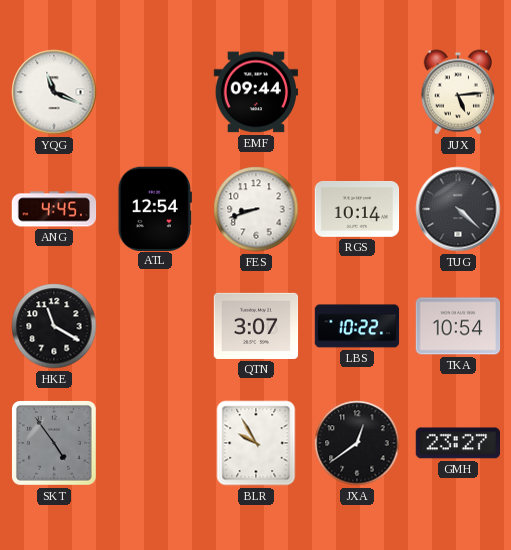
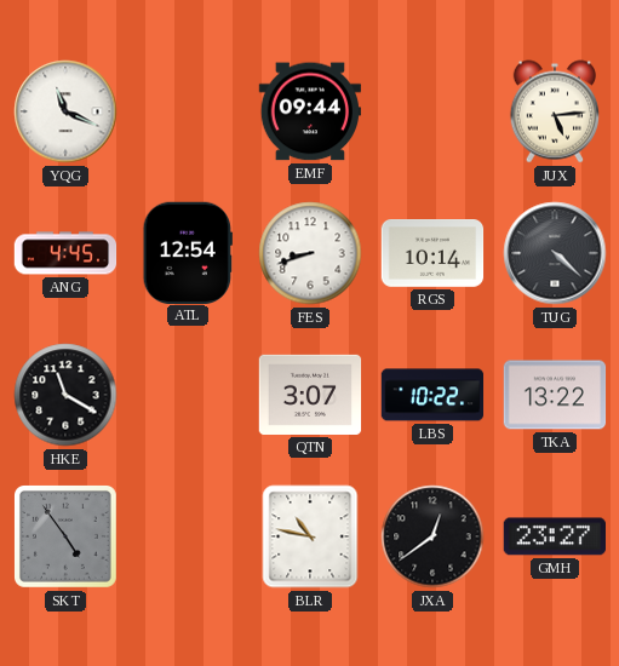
TKA: 10:54 -> 13:22
BLR: 9:55 -> 10:47
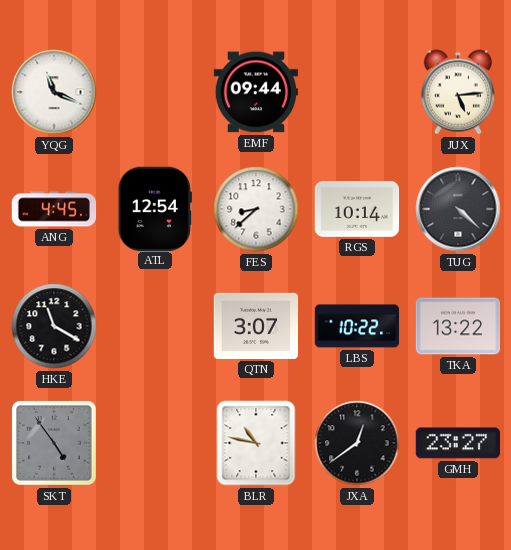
FES: 8:42 -> 8:38
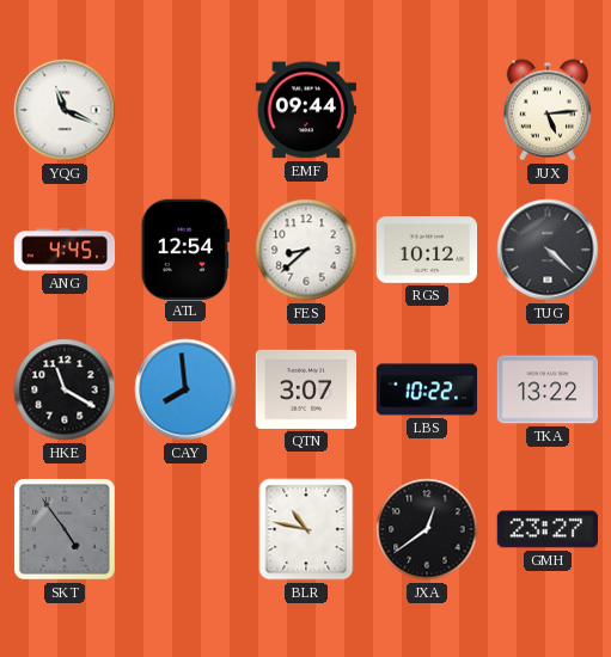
RGS: 10:14 -> 10:12
CAY: none -> 7:59
